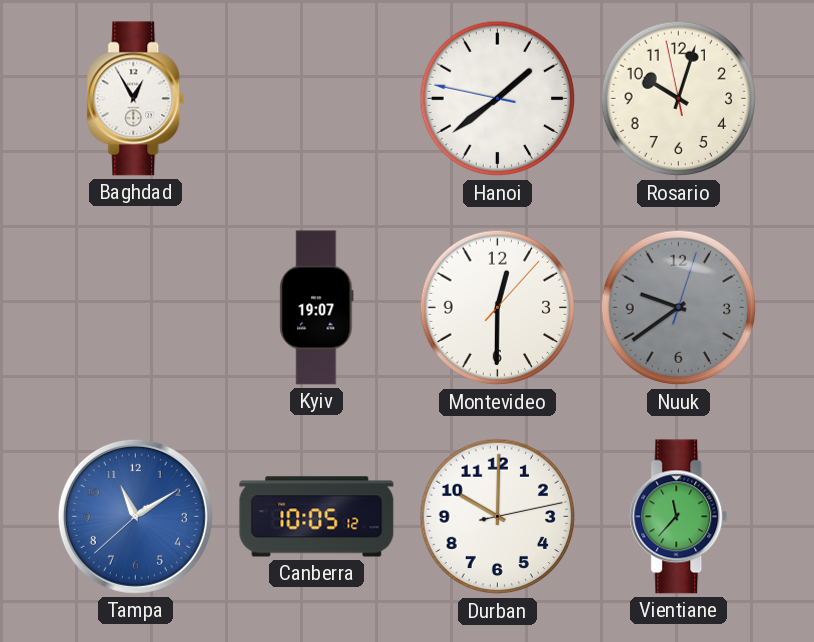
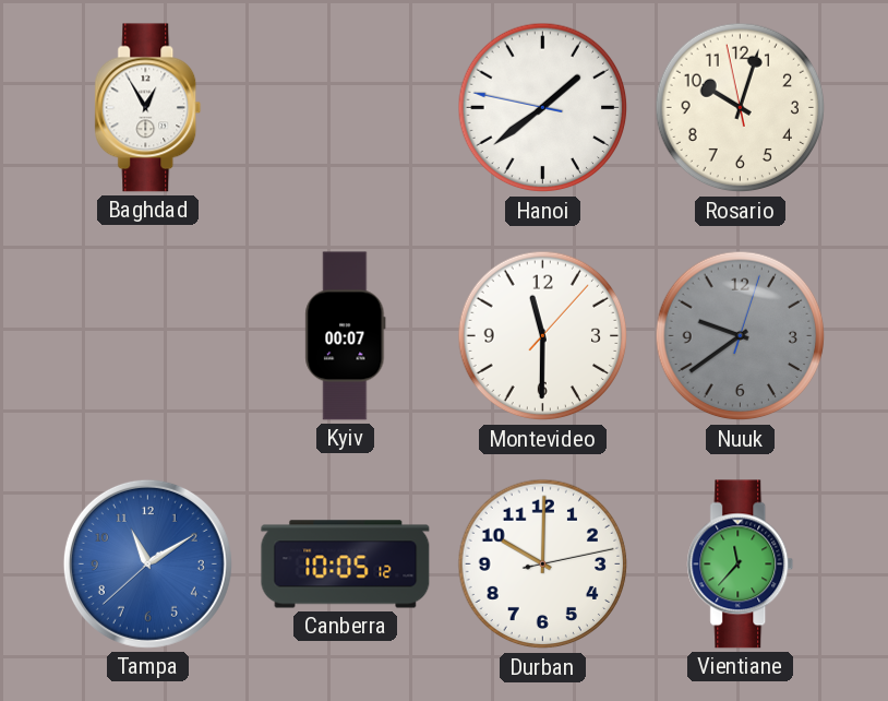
Kyiv: 19:07 -> 00:07
Montevideo: 12:30 -> 11:30
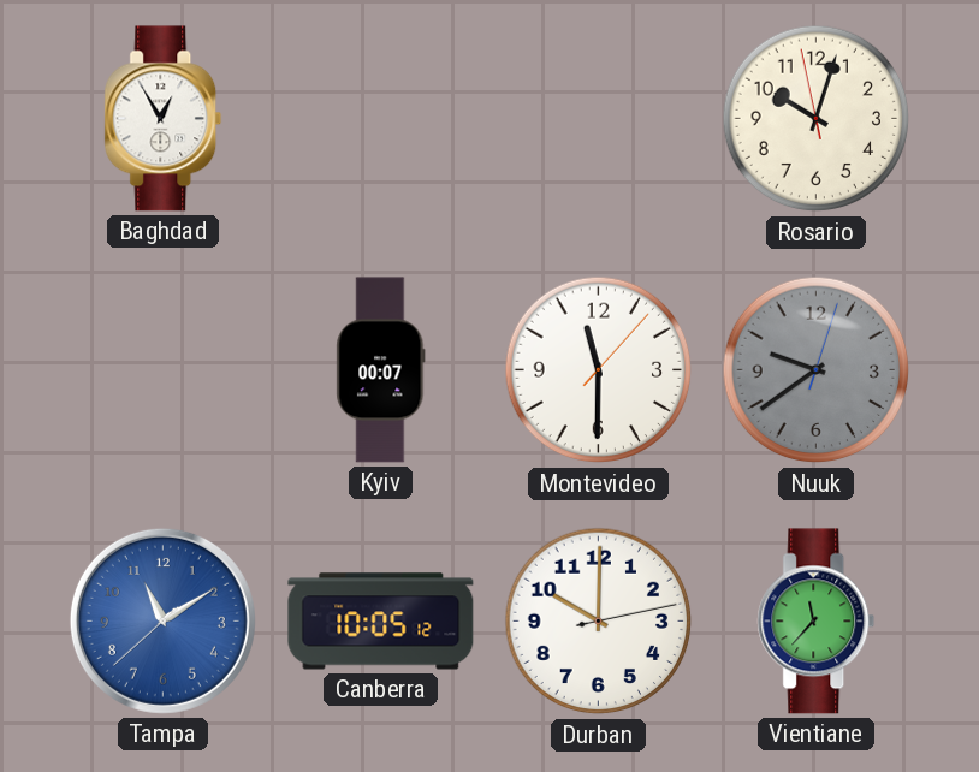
Hanoi: 1:38 -> none
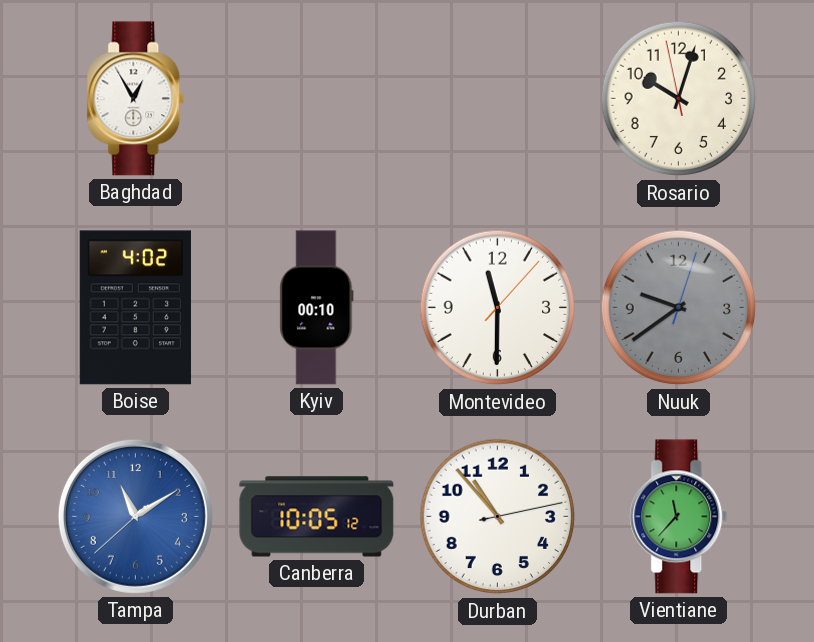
Boise: none -> 4:02
Kyiv: 00:07 -> 00:10
Durban: 10:00 -> 10:53
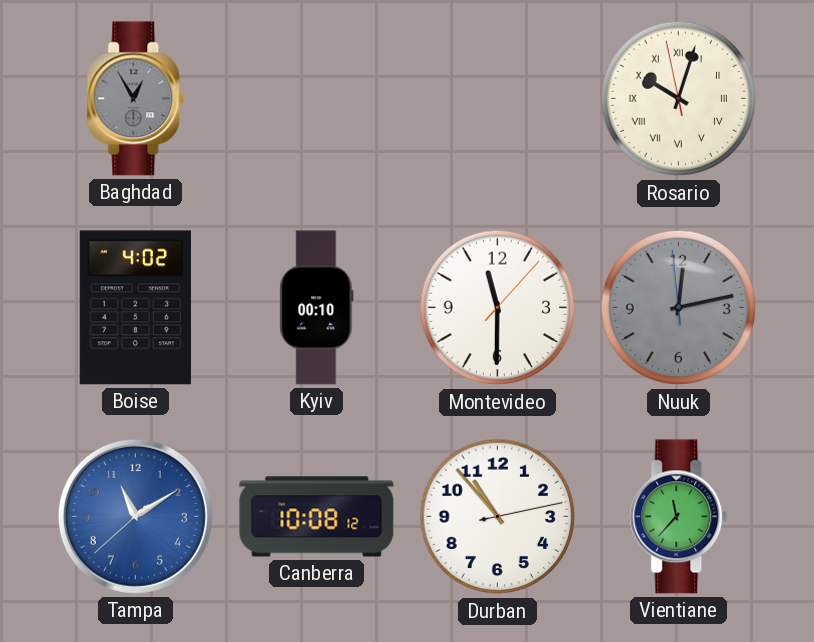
Baghdad dial: white -> grey
Rosario numerals: Arabic -> Roman
Nuuk: 9:39 -> 12:12
Canberra: 10:05 -> 10:08
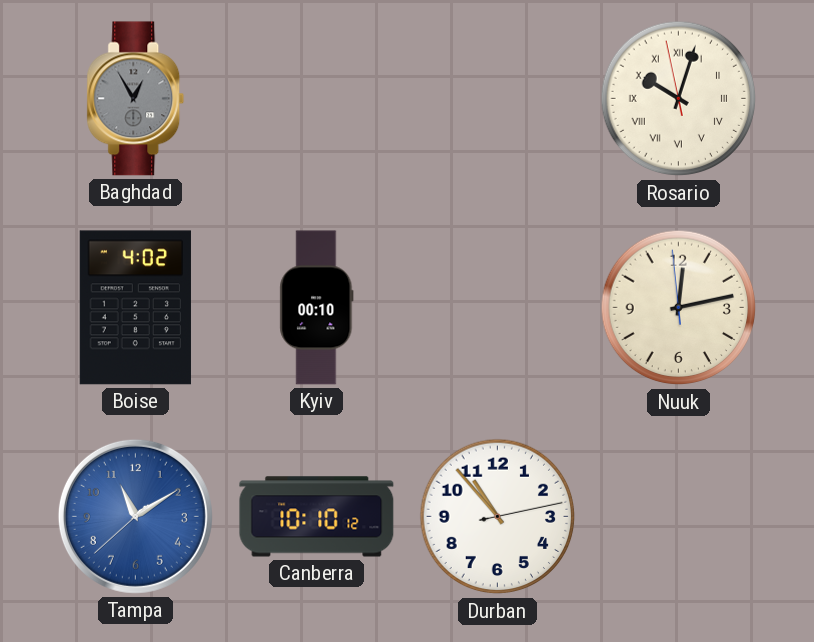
Montevideo: 11:30 -> none
Nuuk dial: grey -> cream
Canberra: 10:08 -> 10:10
Vientiane: 11:37 -> none
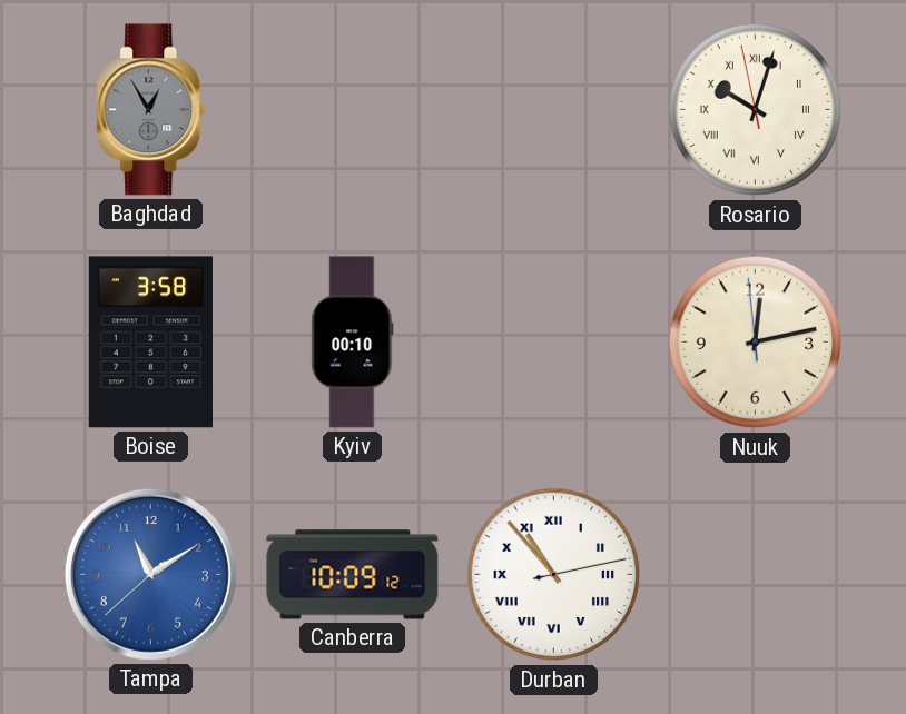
Boise: 4:02 -> 3:58
Canberra: 10:10 -> 10:09
Durban numerals: Arabic -> Roman
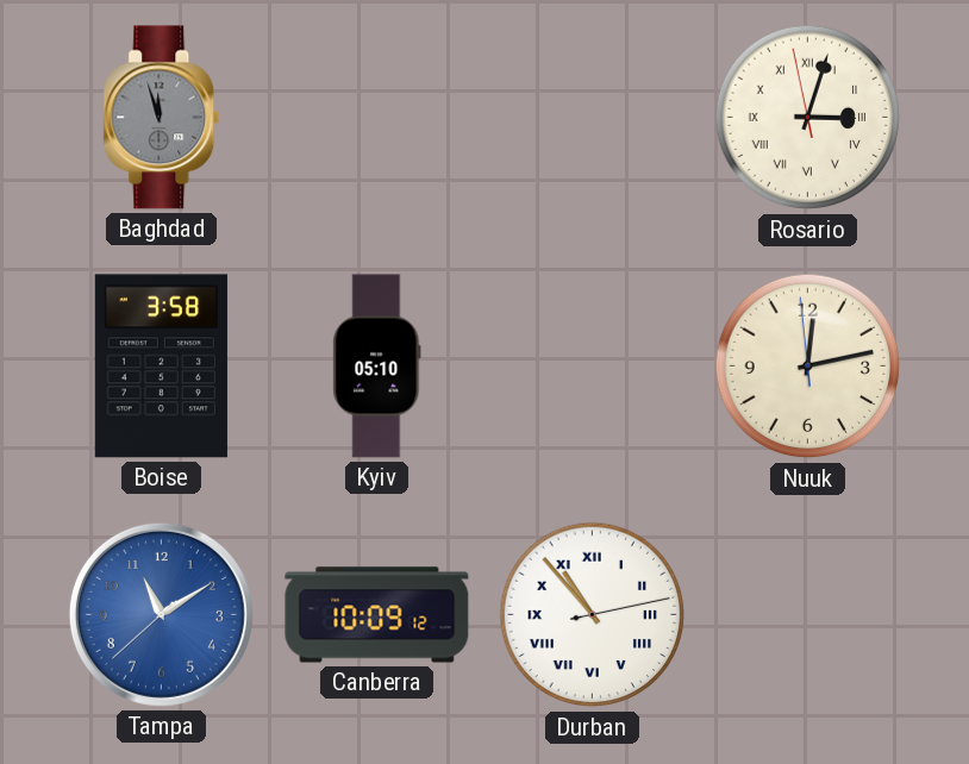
Baghdad: 12:55 -> 11:57
Rosario: 10:02 -> 3:02
Kyiv: 00:10 -> 05:10
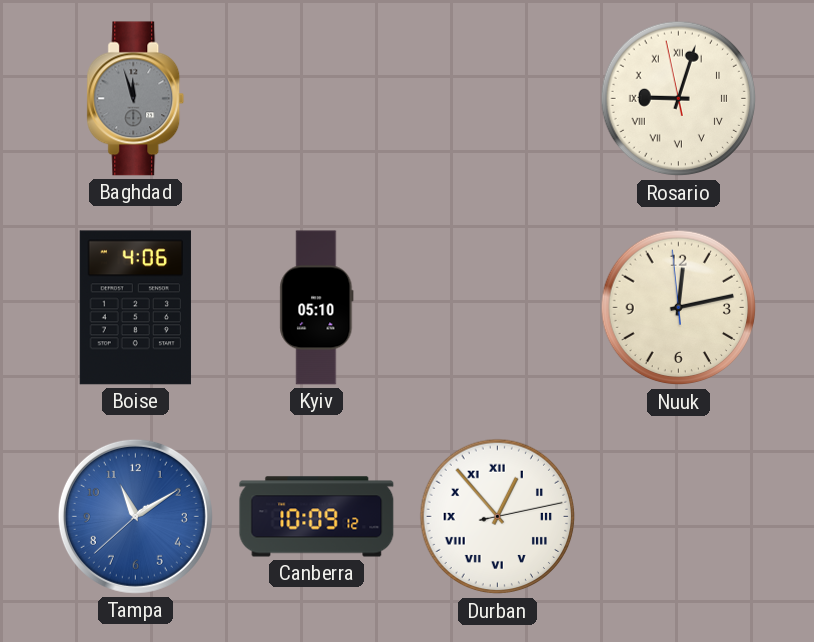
Rosario: 3:02 -> 9:02
Boise: 3:58 -> 4:06
Durban: 10:53 -> 12:53
